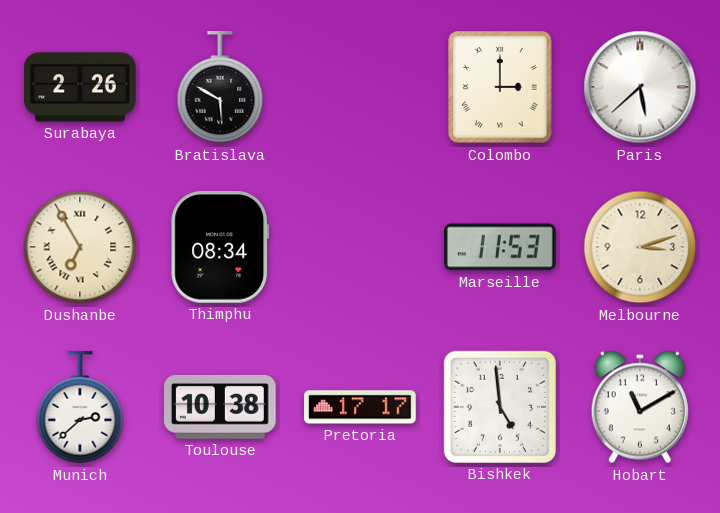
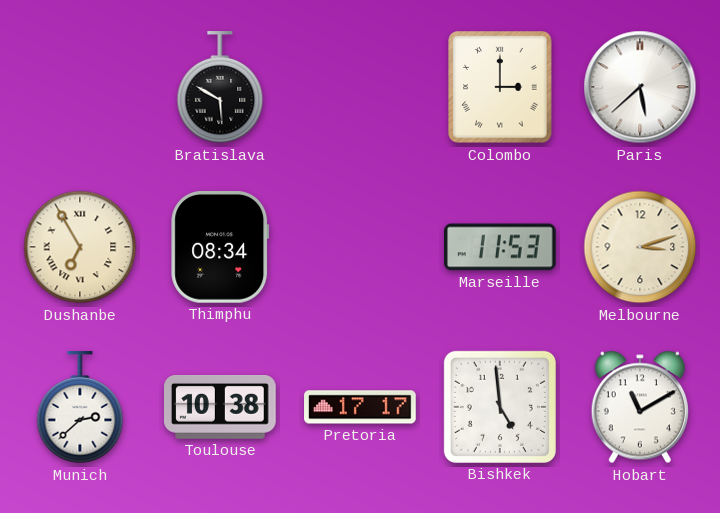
Surabaya: 2:26 -> none
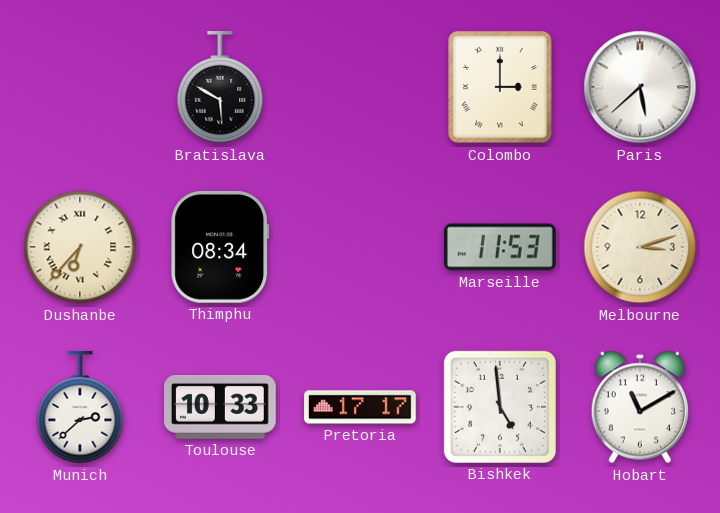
Dushanbe: 6:55 -> 6:37
Toulouse: 10:38 -> 10:33
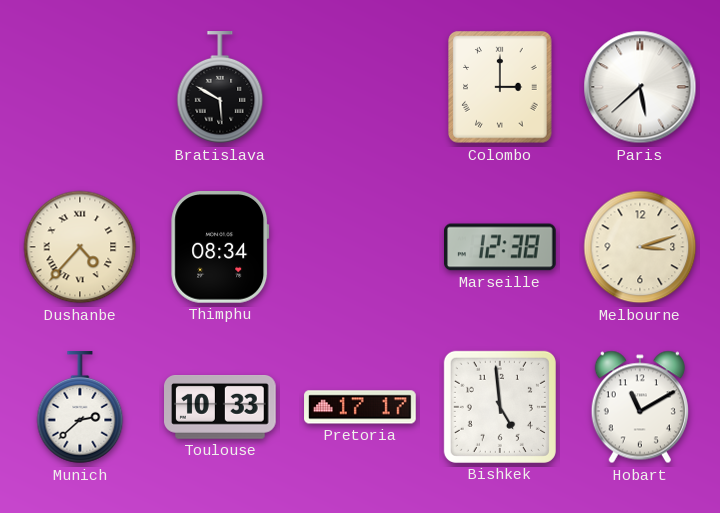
Dushanbe: 6:37 -> 4:37
Marseille: 11:53 -> 12:38
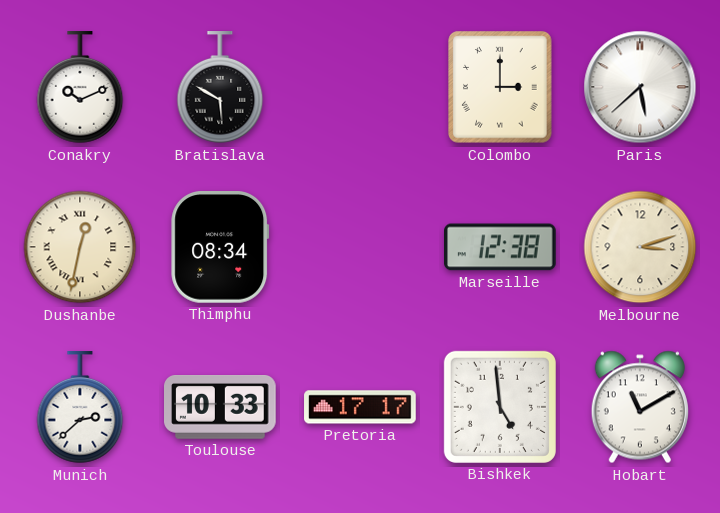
Conakry: none -> 10:11
Dushanbe: 4:37 -> 12:32
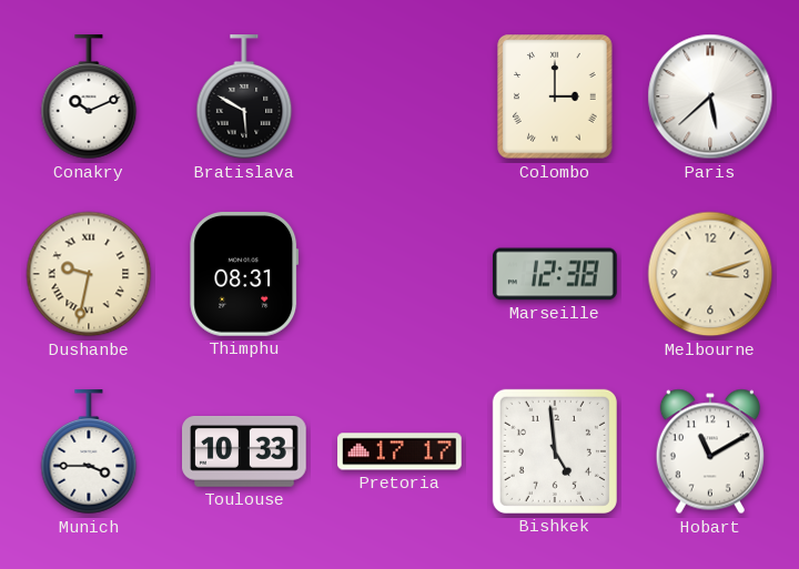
Dushanbe: 12:32 -> 9:32
Thimphu: 08:34 -> 08:31
Munich: 2:38 -> 3:45
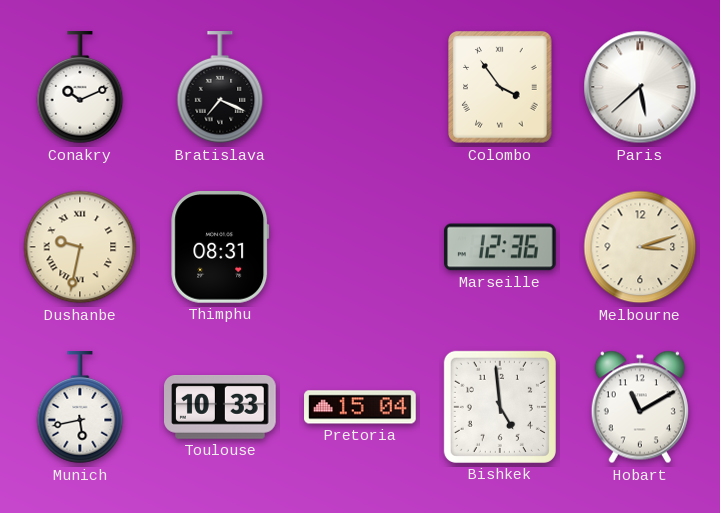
Bratislava: 5:50 -> 7:19
Colombo: 3:00 -> 3:54
Marseille: 12:38 -> 12:36
Munich: 3:45 -> 5:43
Pretoria: 17:17 -> 15:04
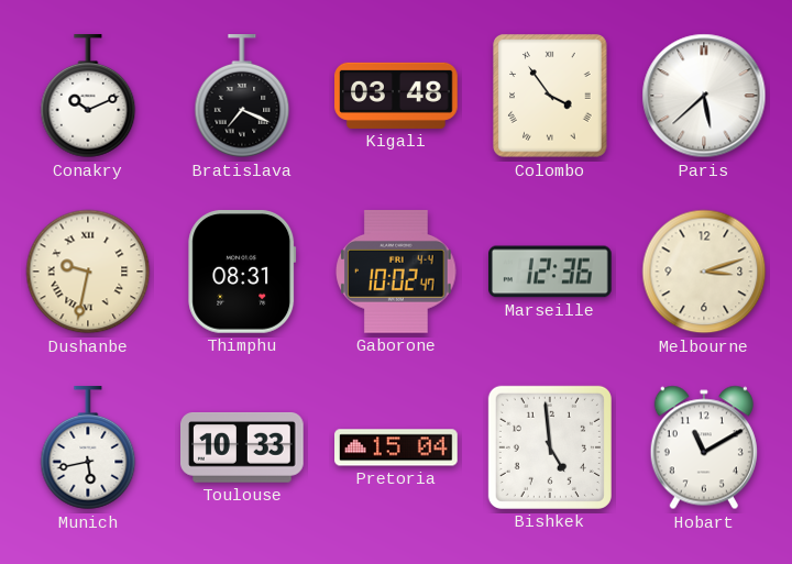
Kigali: none -> 03:48
Gaborone: none -> 10:02
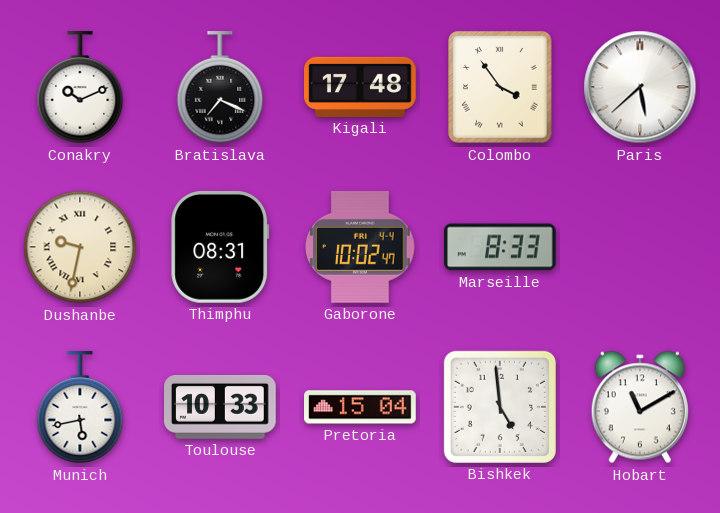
Kigali: 03:48 -> 17:48
Marseille: 12:36 -> 8:33
Melbourne: 3:12 -> none
